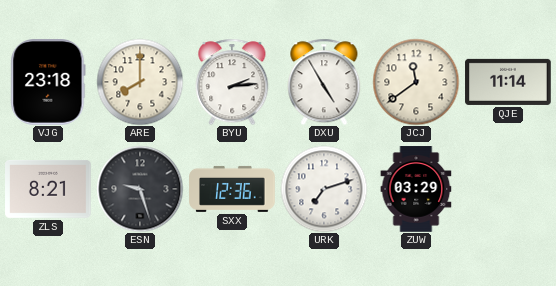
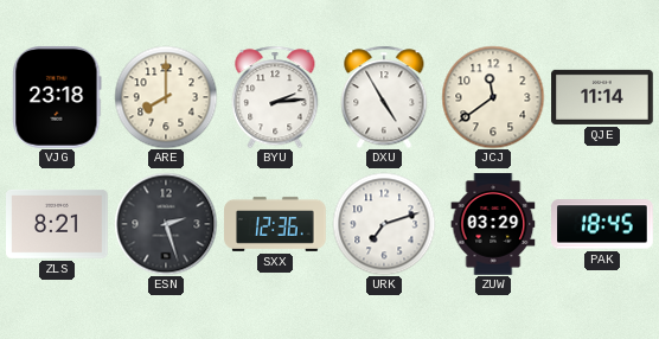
ESN: 9:27 -> 2:27
PAK: none -> 18:45
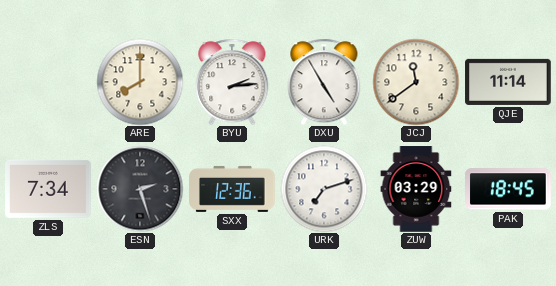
VJG: 23:18 -> none
ZLS: 8:21 -> 7:34
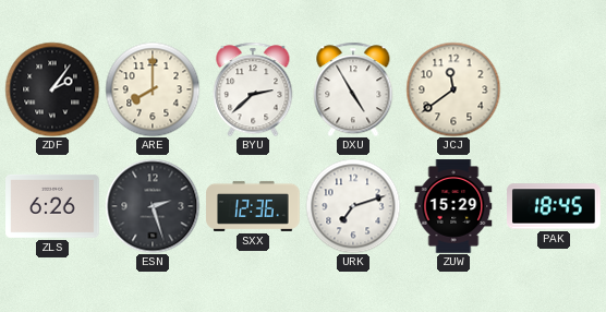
ZDF: none -> 2:06
BYU: 2:14 -> 2:38
QJE: 11:14 -> none
ZLS: 7:34 -> 6:26
ZUW: 03:29 -> 15:29
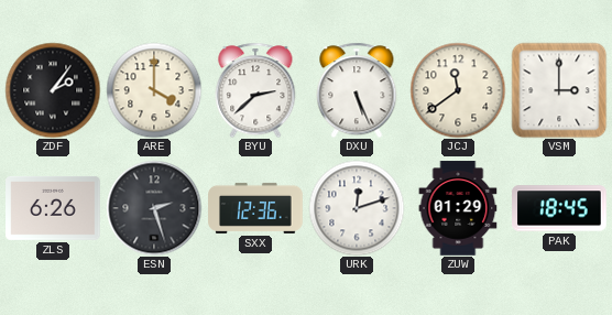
ARE: 8:00 -> 4:00
DXU: 4:55 -> 5:26
VSM: none -> 3:00
URK: 7:12 -> 12:12
ZUW: 15:29 -> 01:29
